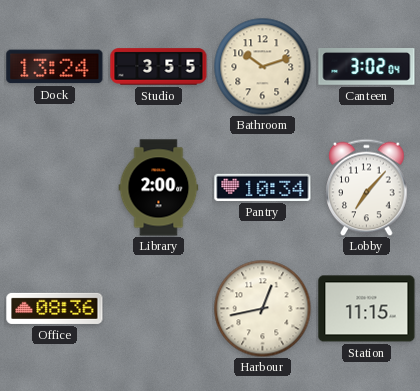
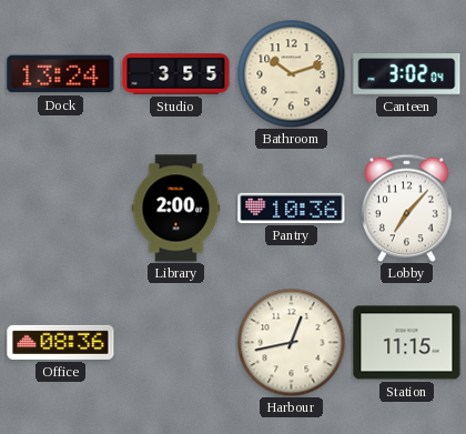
Pantry: 10:34 -> 10:36
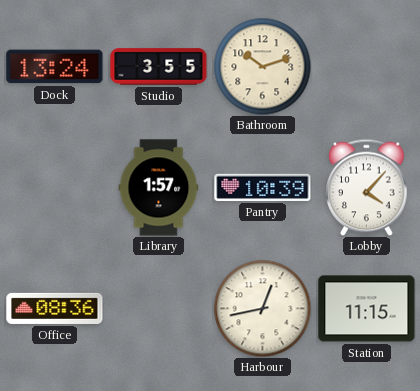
Canteen: 3:02 -> none
Library: 2:00 -> 1:57
Pantry: 10:36 -> 10:39
Lobby: 7:07 -> 4:07
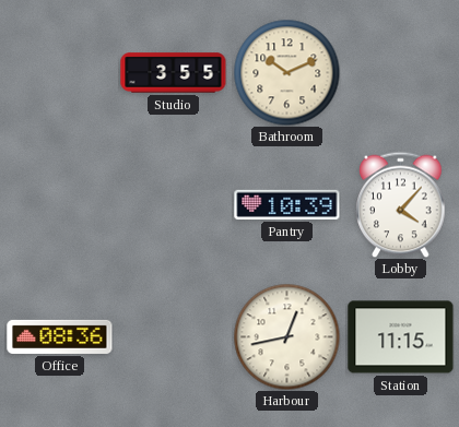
Dock: 13:24 -> none
Bathroom: 10:12 -> 10:11
Library: 1:57 -> none
